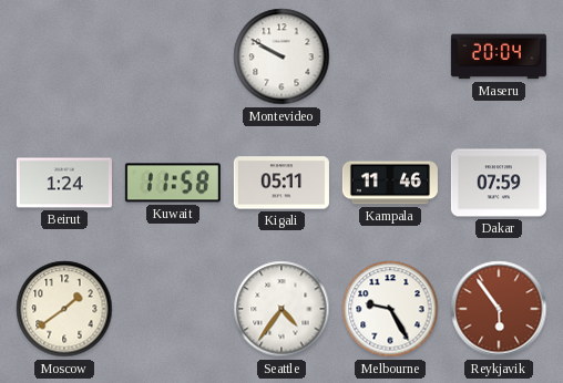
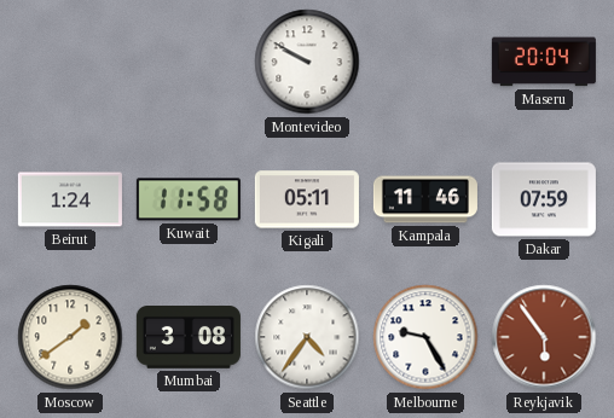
Mumbai: none -> 3:08
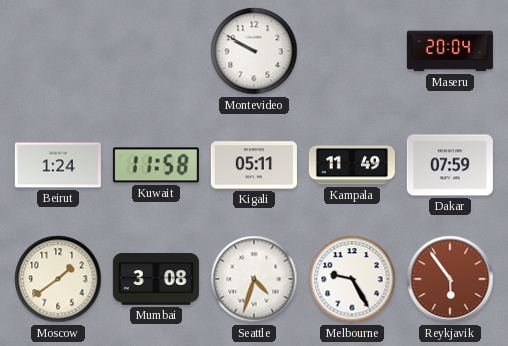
Kampala: 11:46 -> 11:49
Seattle: 4:36 -> 4:33
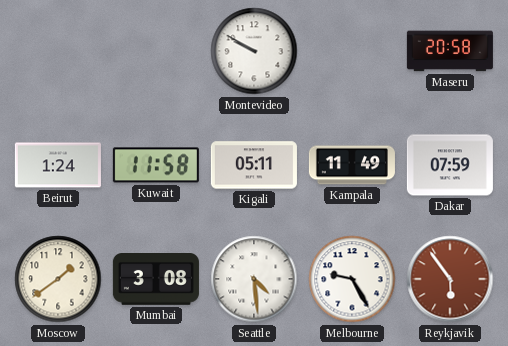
Maseru: 20:04 -> 20:58
Seattle: 4:33 -> 4:29
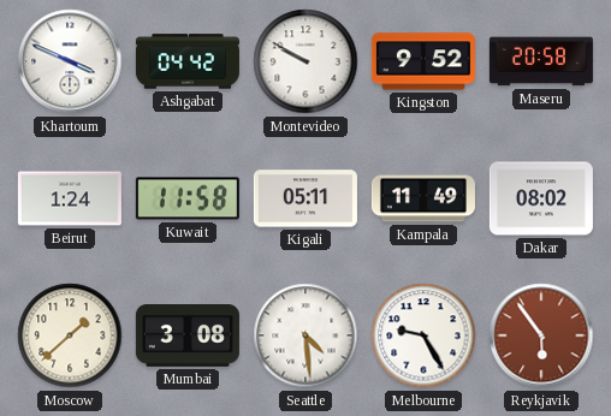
Khartoum: none -> 3:49
Ashgabat: none -> 04:42
Kingston: none -> 9:52
Dakar: 07:59 -> 08:02
Moscow: 1:39 -> 1:38
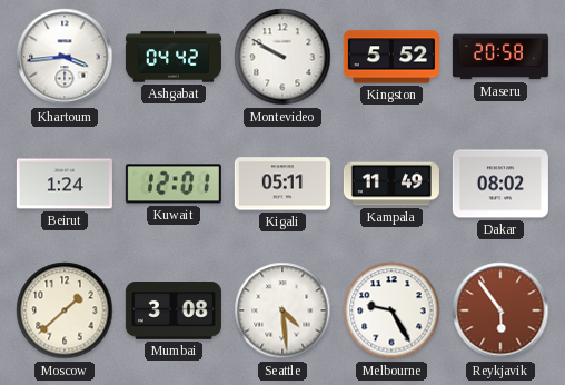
Khartoum: 3:49 -> 3:44
Kingston: 9:52 -> 5:52
Kuwait: 11:58 -> 12:01
